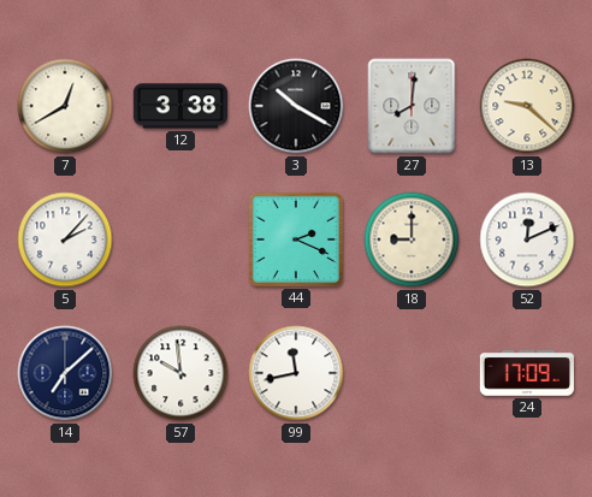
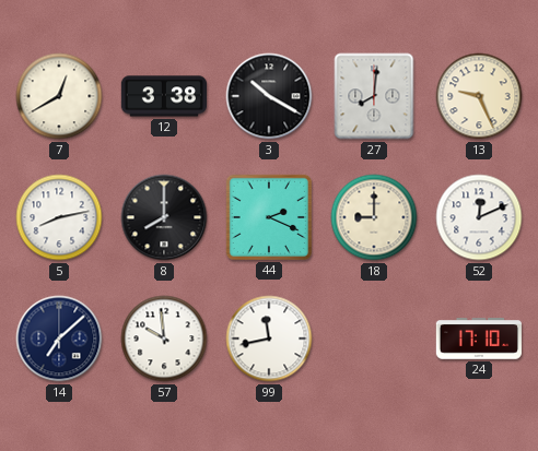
13: 9:22 -> 9:26
5: 2:07 -> 8:13
8: none -> 8:00
24: 17:09 -> 17:10
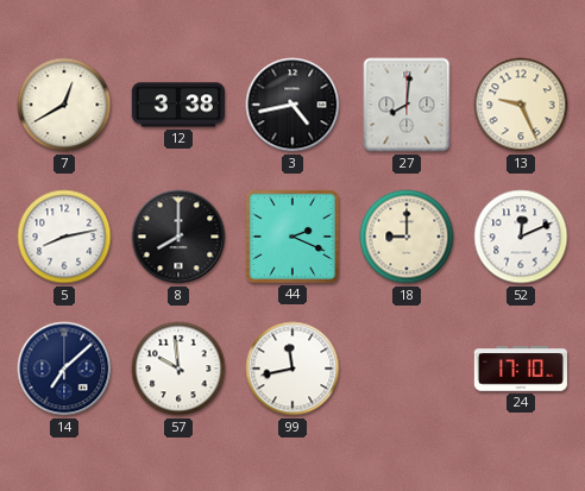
3: 10:20 -> 4:43
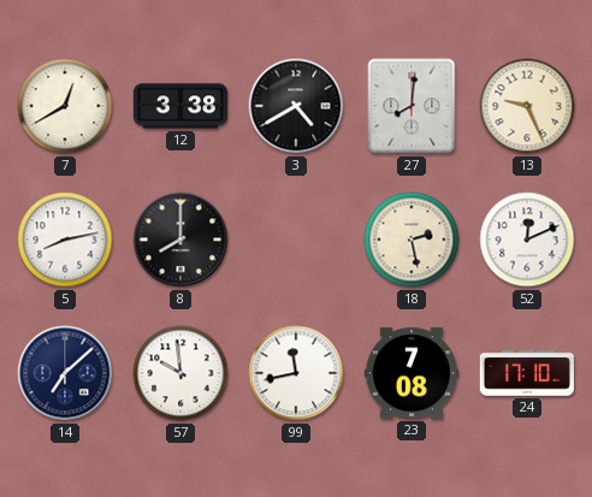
3: 4:43 -> 4:40
44: 2:19 -> none
18: 9:00 -> 2:28
23: none -> 7:08
